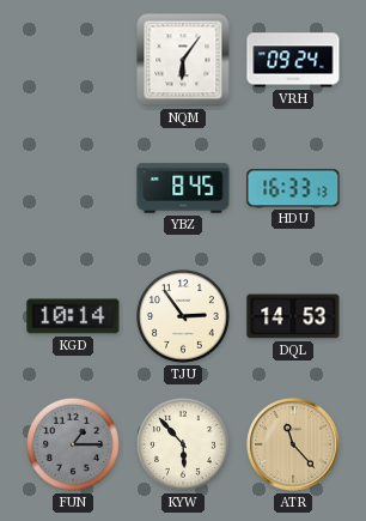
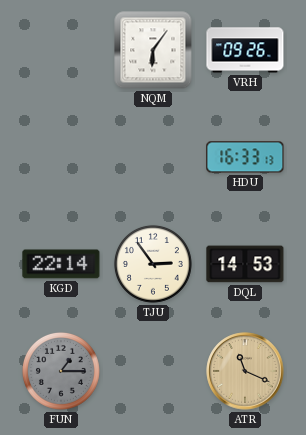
VRH: 09:24 -> 09:26
YBZ: 8:45 -> none
KGD: 10:14 -> 22:14
KYW: 5:53 -> none
ATR: 11:23 -> 11:19
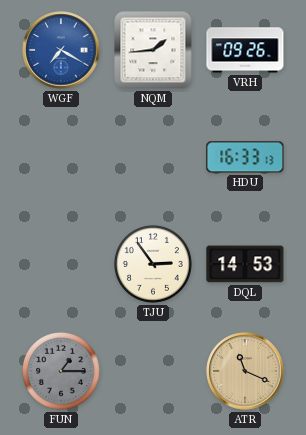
WGF: none -> 7:20
NQM: 6:06 -> 1:44
KGD: 22:14 -> none
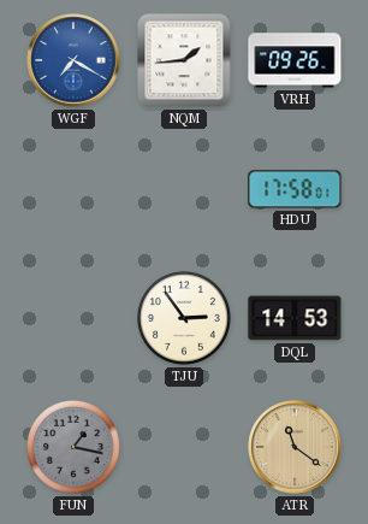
HDU: 16:33 -> 17:58
FUN: 1:15 -> 1:17
ATR: 11:19 -> 11:21
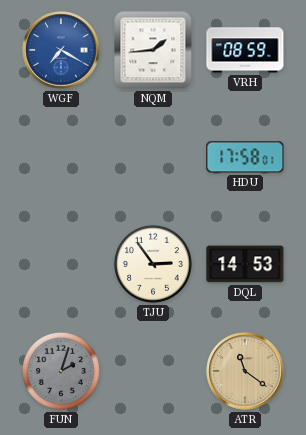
VRH: 09:26 -> 08:59
FUN: 1:17 -> 2:03
